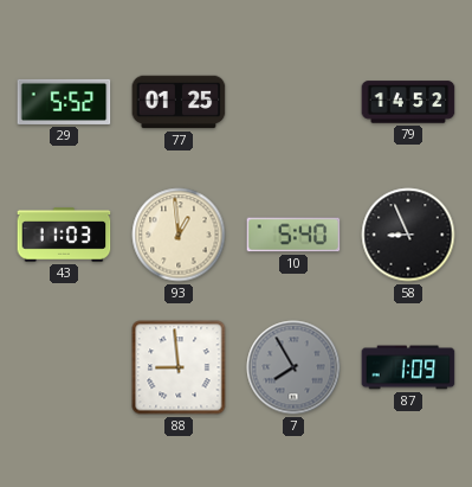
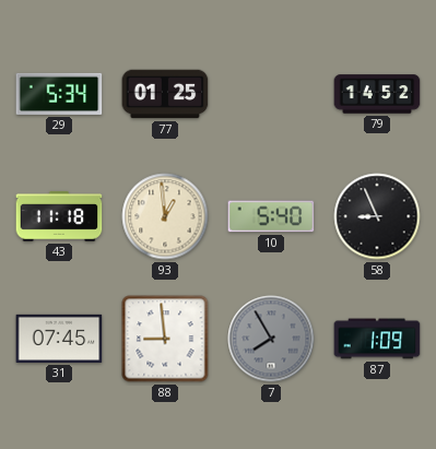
29: 5:52 -> 5:34
43: 11:03 -> 11:18
31: none -> 07:45
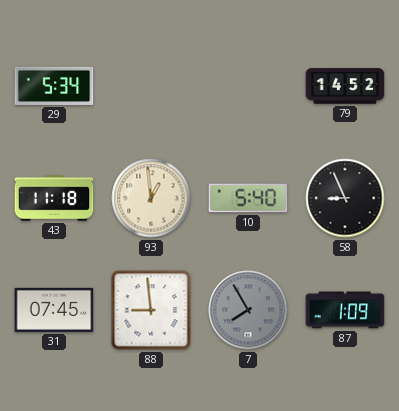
77: 01:25 -> none
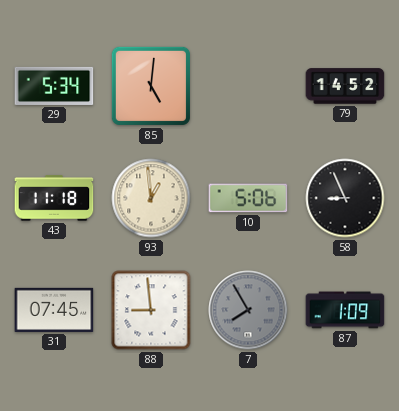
85: none -> 5:01
10: 5:40 -> 5:06
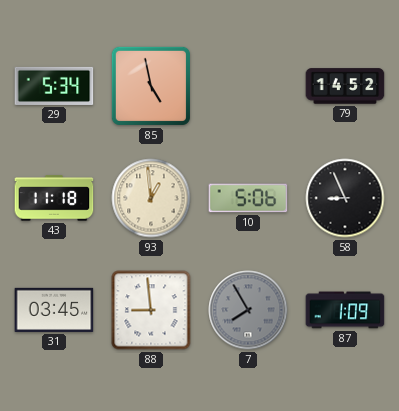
85: 5:01 -> 4:58
31: 07:45 -> 03:45
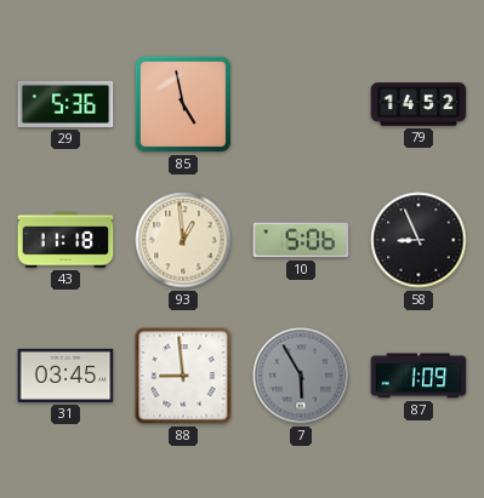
29: 5:34 -> 5:36
7: 7:55 -> 5:55
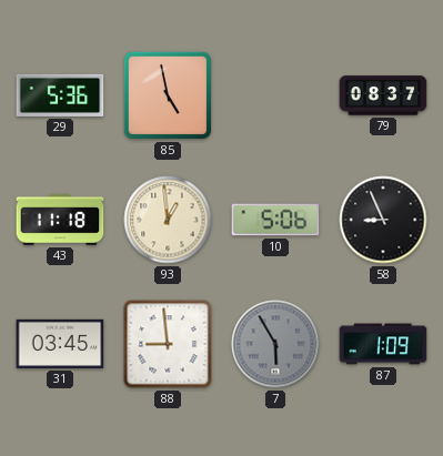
79: 14:52 -> 08:37
